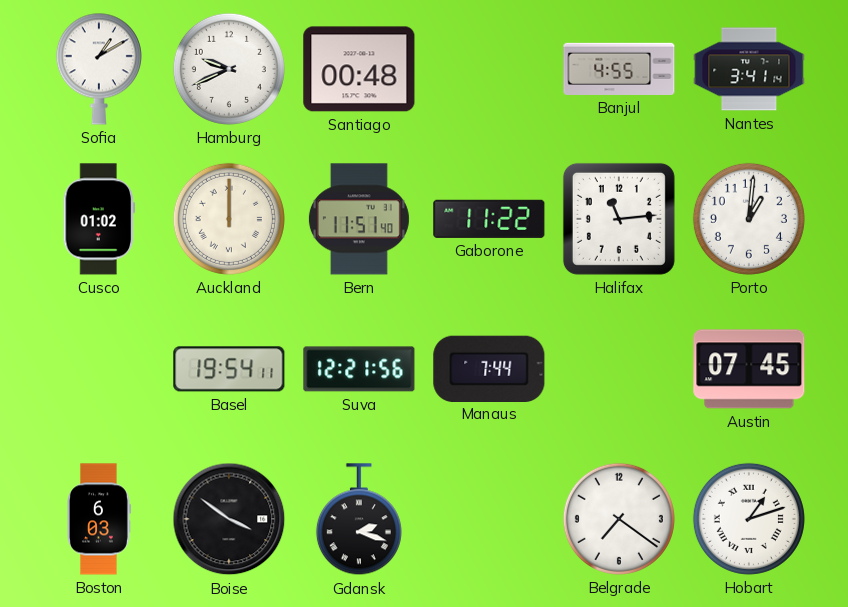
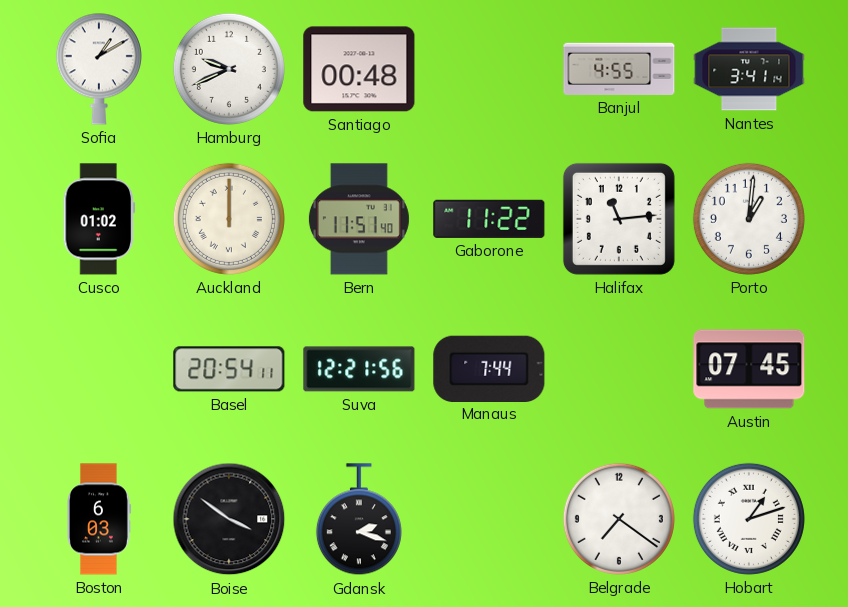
Basel: 19:54 -> 20:54
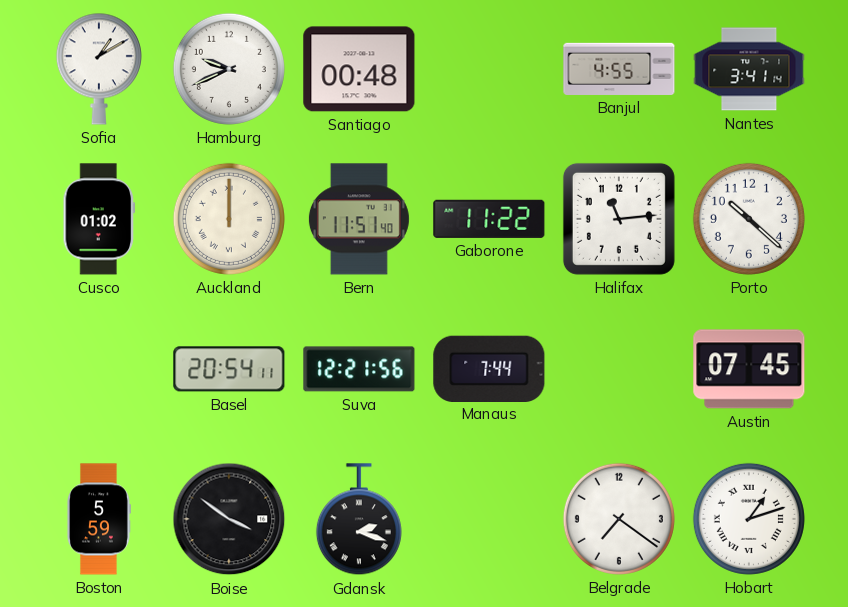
Porto: 1:01 -> 10:22
Boston: 6:03 -> 5:59
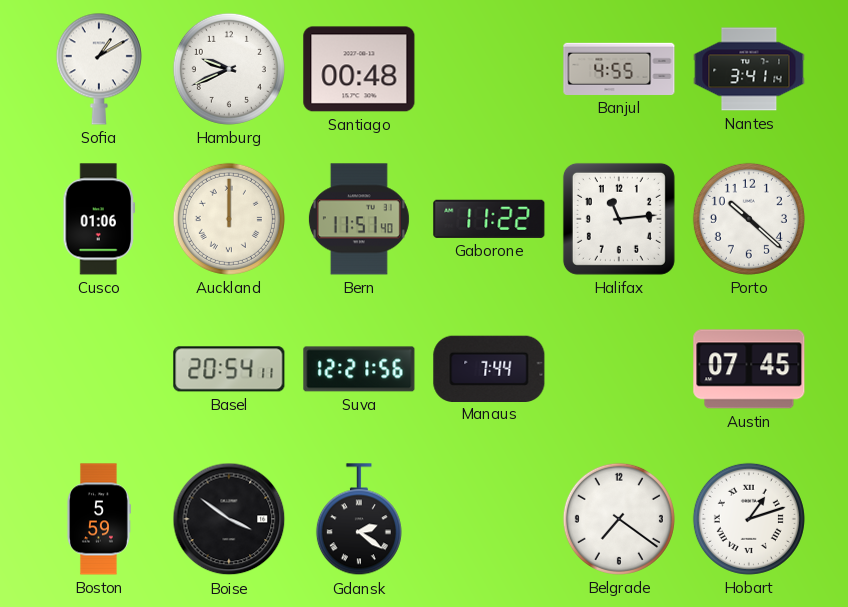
Cusco: 01:02 -> 01:06
Gdansk: 2:18 -> 2:21
